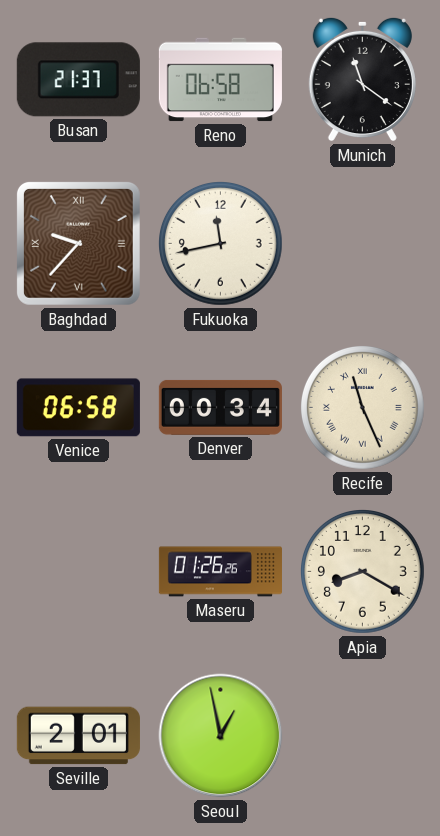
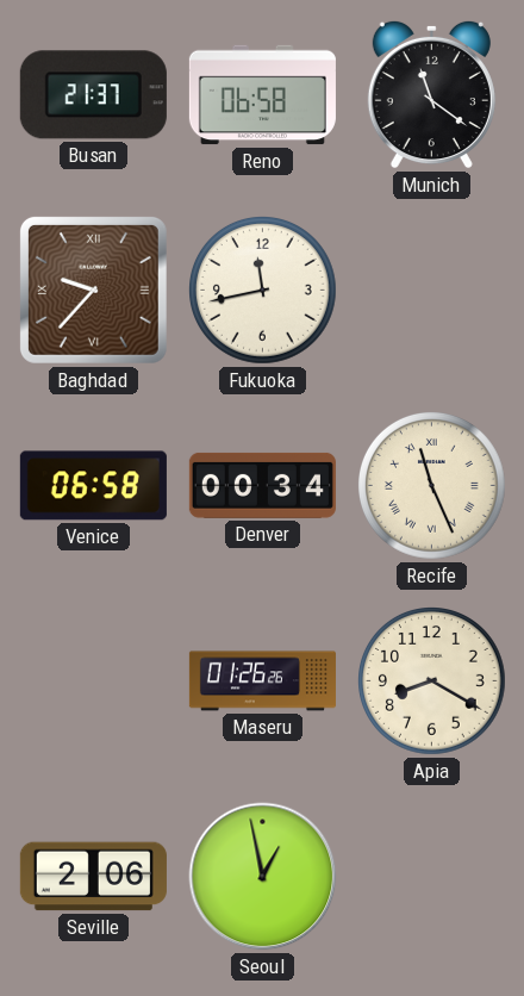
Seville: 2:01 -> 2:06
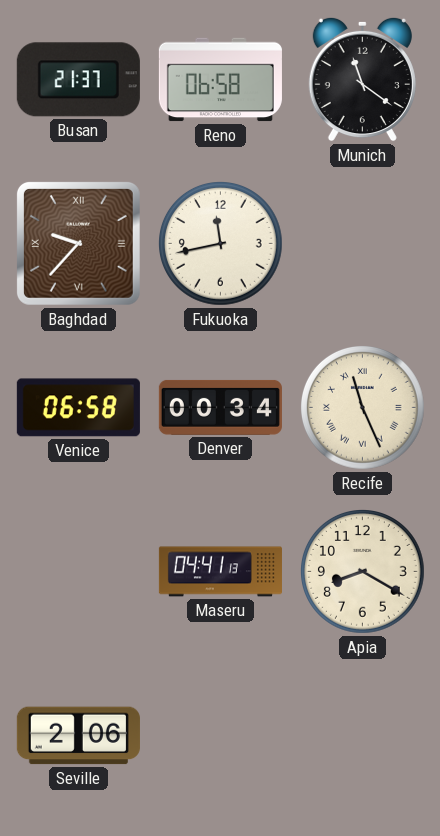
Maseru: 01:26 -> 04:41
Seoul: 12:58 -> none
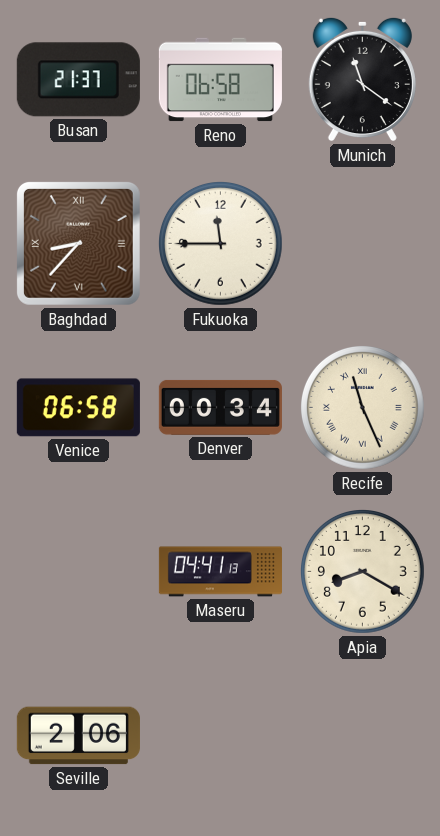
Baghdad: 9:37 -> 8:37
Fukuoka: 11:43 -> 11:45
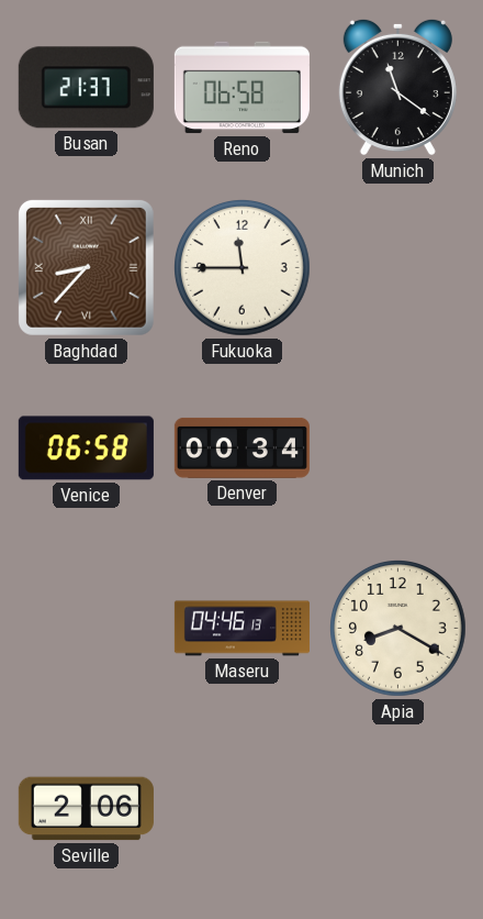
Recife: 11:26 -> none
Maseru: 04:41 -> 04:46
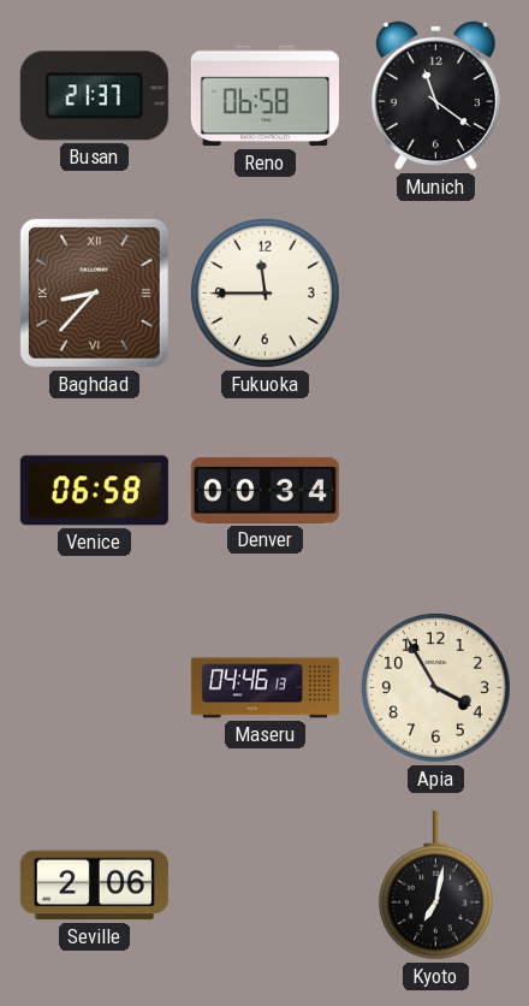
Apia: 8:20 -> 3:55
Kyoto: none -> 7:02
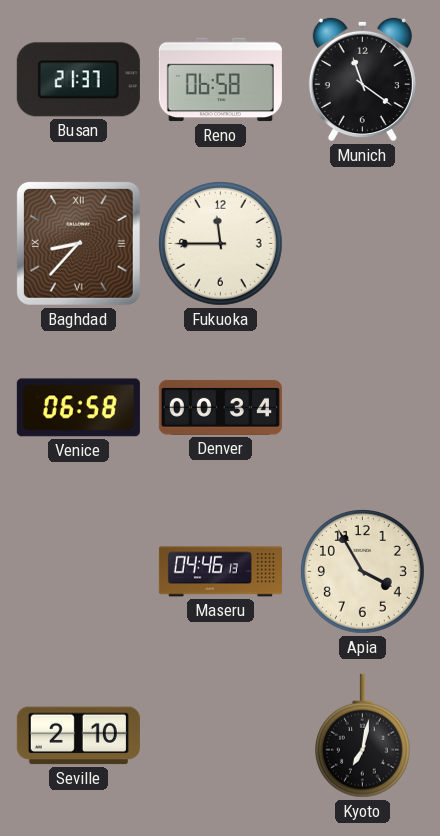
Seville: 2:06 -> 2:10
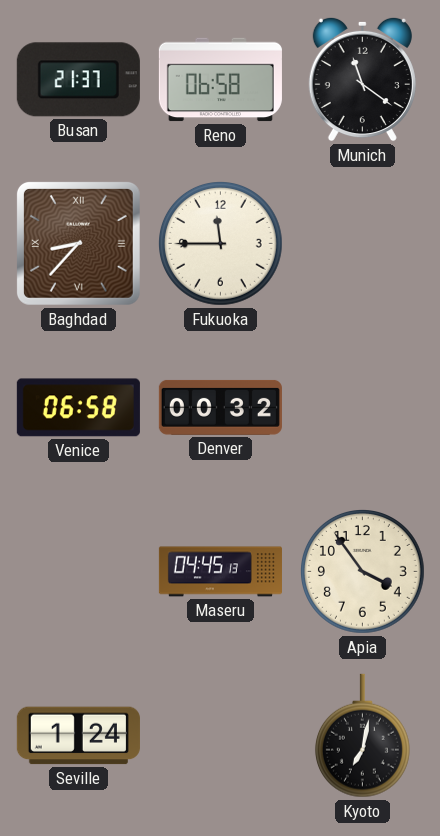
Denver: 00:34 -> 00:32
Maseru: 04:46 -> 04:45
Apia: 3:55 -> 3:54
Seville: 2:10 -> 1:24
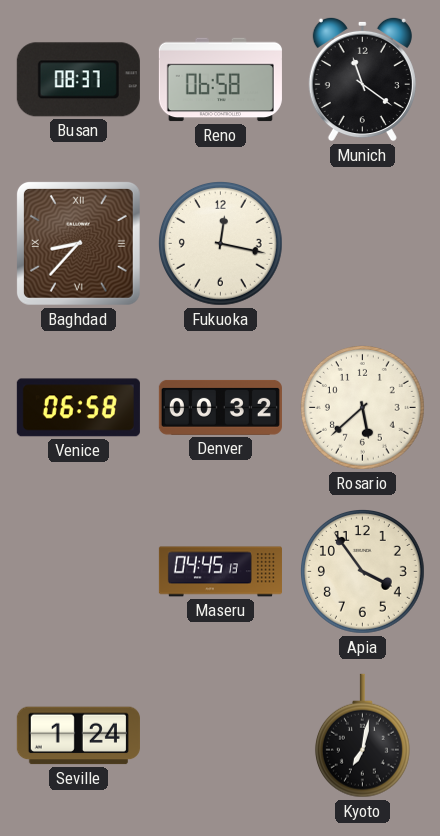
Busan: 21:37 -> 08:37
Fukuoka: 11:45 -> 12:17
Rosario: none -> 5:38
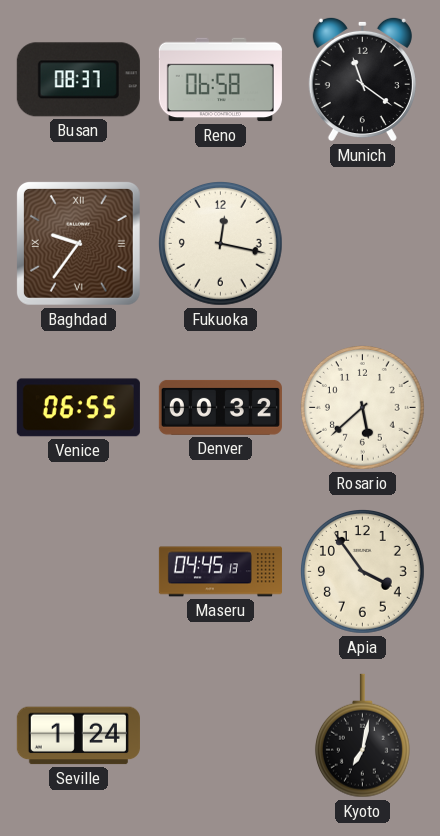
Baghdad: 8:37 -> 9:36
Venice: 06:58 -> 06:55
